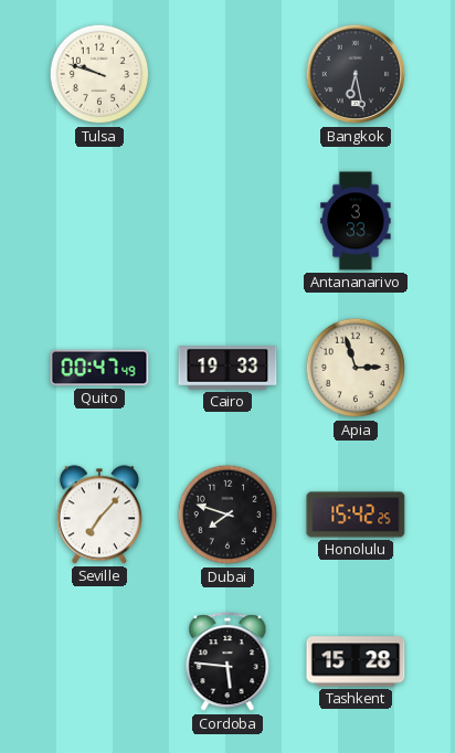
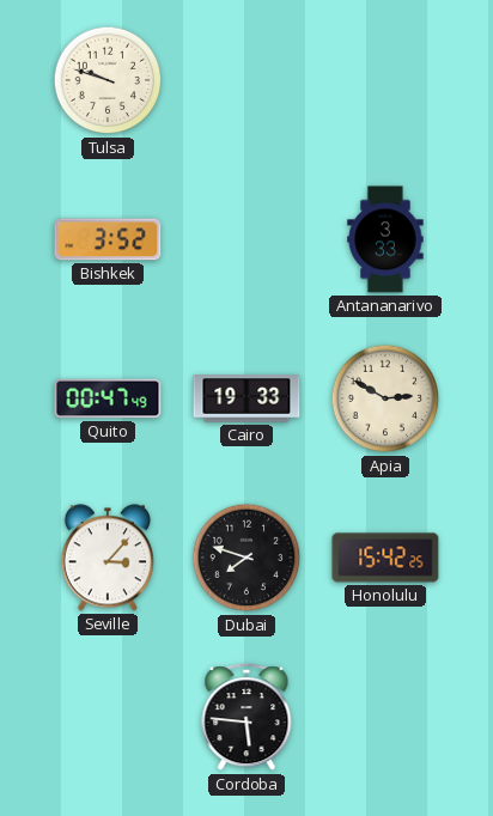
Bangkok: 6:28 -> none
Bishkek: none -> 3:52
Apia: 2:57 -> 2:50
Seville: 7:07 -> 3:07
Tashkent: 15:28 -> none
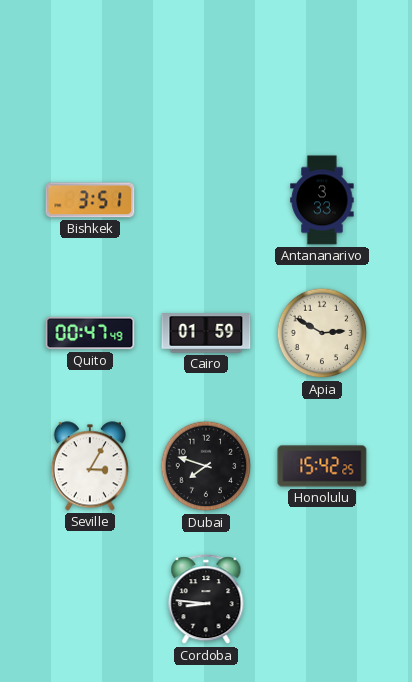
Tulsa: 9:48 -> none
Bishkek: 3:52 -> 3:51
Cairo: 19:33 -> 01:59
Seville: 3:07 -> 3:05
Cordoba: 5:46 -> 8:46
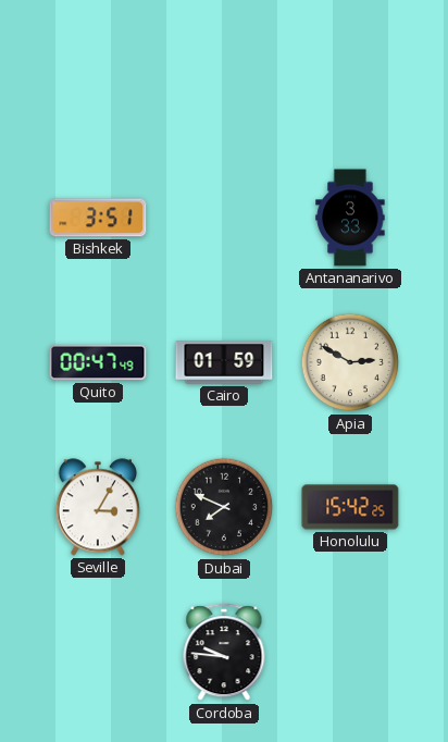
Dubai: 7:48 -> 7:49
Cordoba: 8:46 -> 9:46
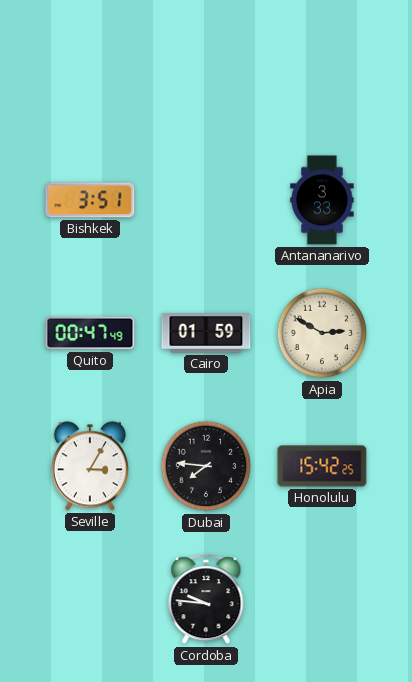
Dubai: 7:49 -> 7:46
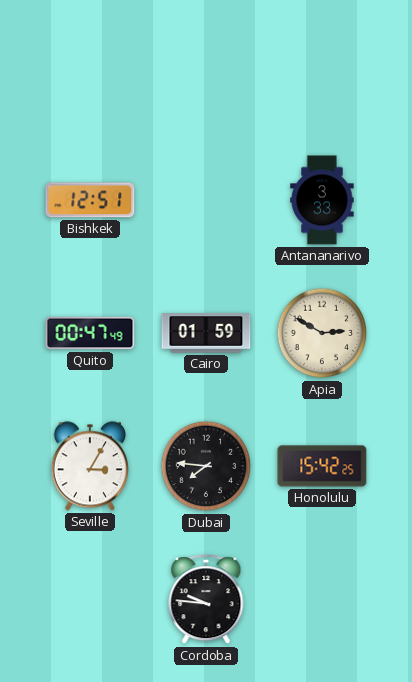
Bishkek: 3:51 -> 12:51
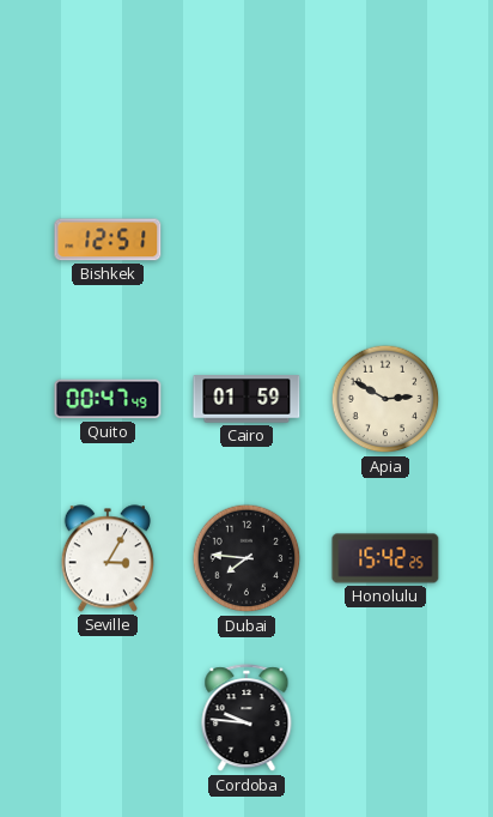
Antananarivo: 3:33 -> none
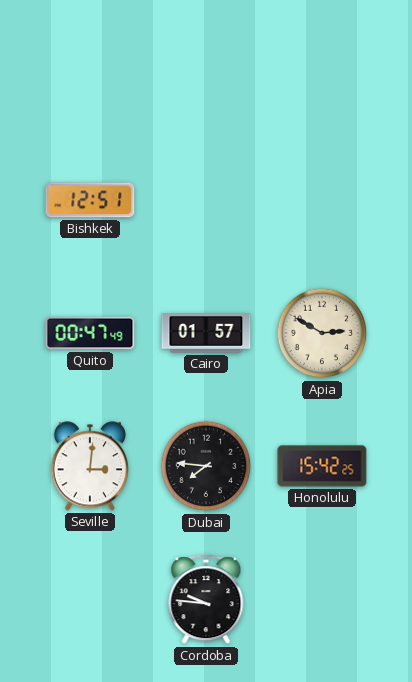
Cairo: 01:59 -> 01:57
Seville: 3:05 -> 3:01
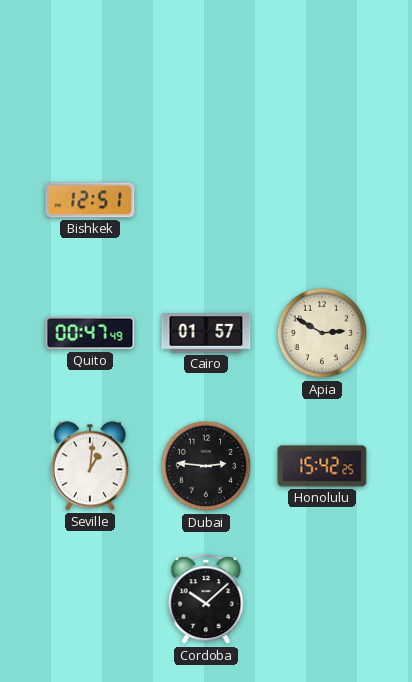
Seville: 3:01 -> 1:01
Dubai: 7:46 -> 2:46
Cordoba: 9:46 -> 10:08
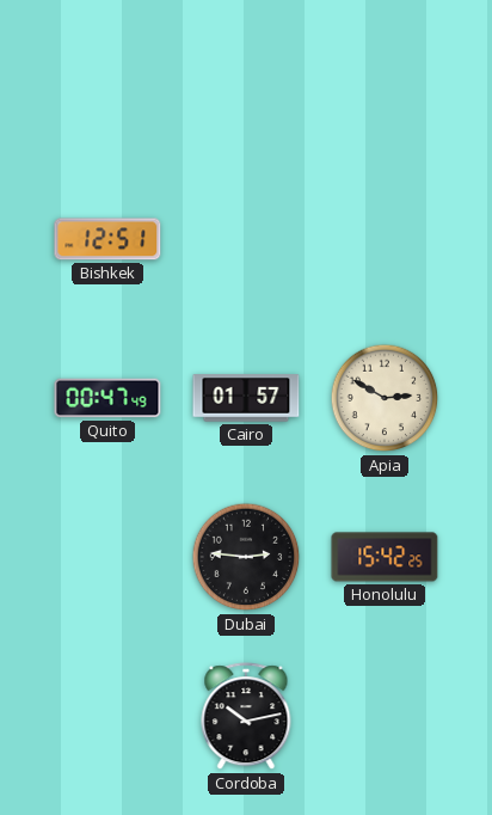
Seville: 1:01 -> none
Cordoba: 10:08 -> 10:13
